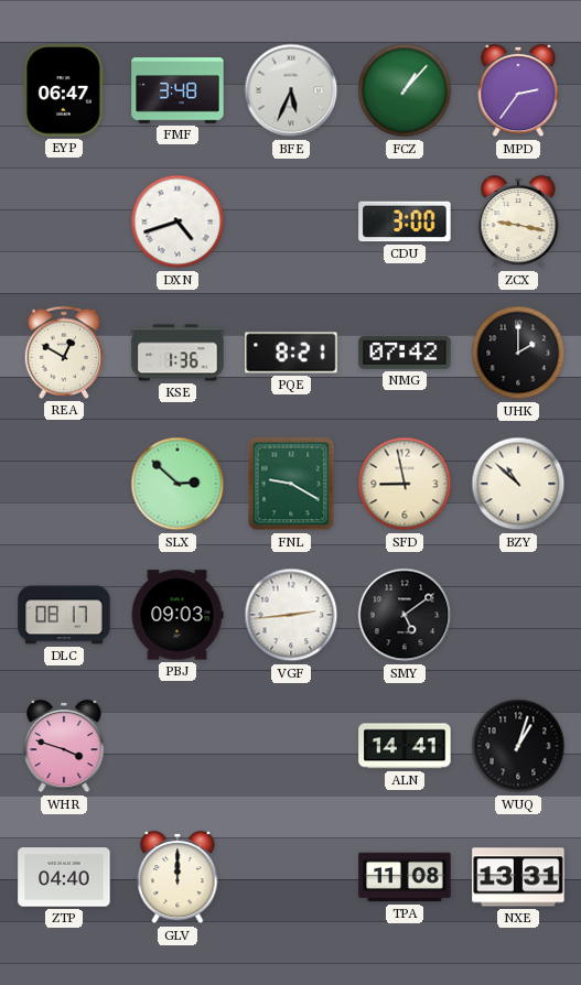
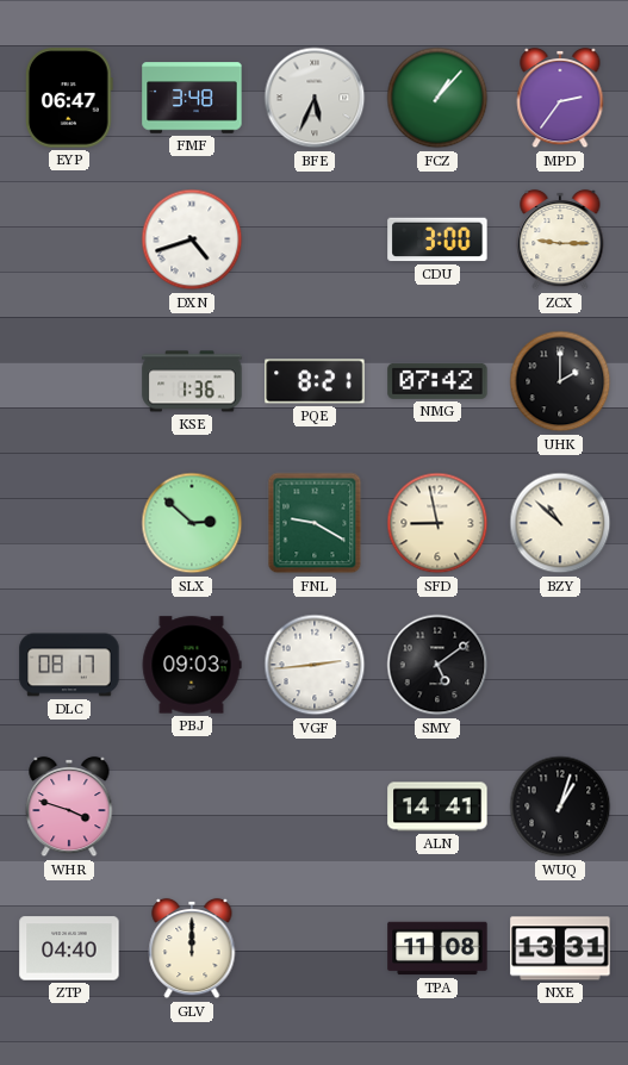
ZCX: 9:17 -> 9:15
REA: 12:50 -> none
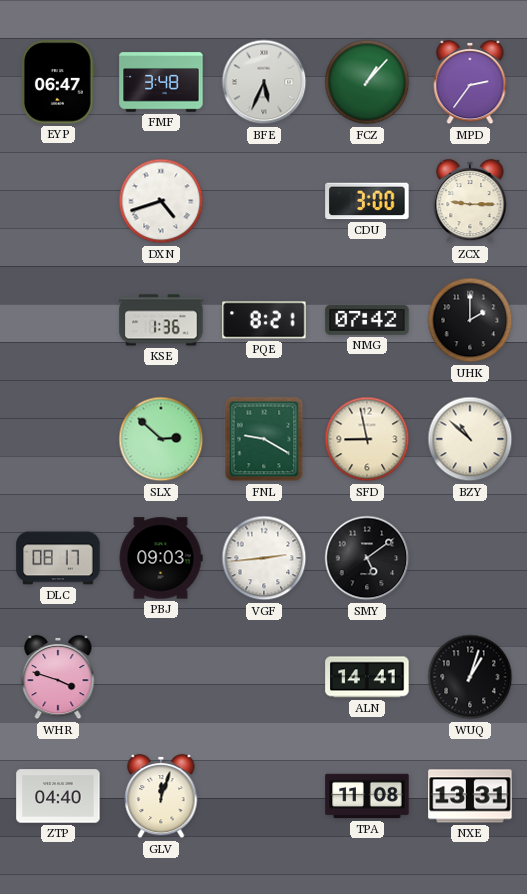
GLV: 12:00 -> 12:03
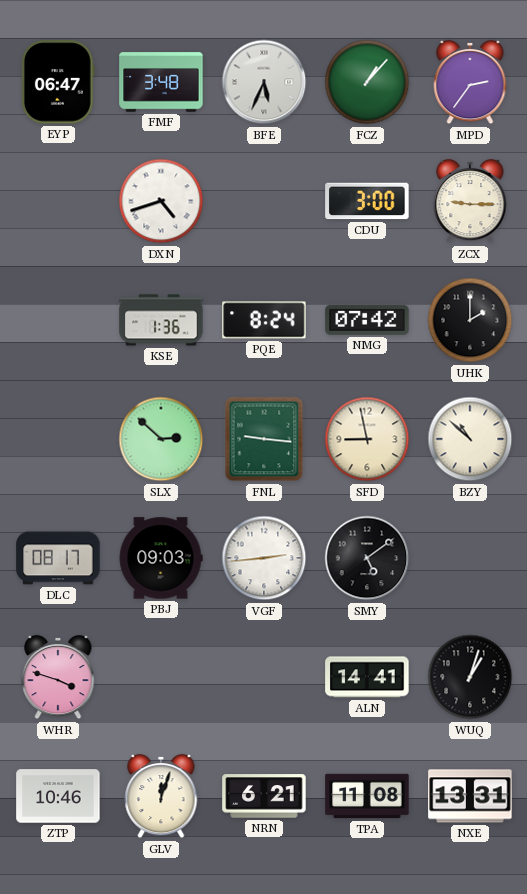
PQE: 8:21 -> 8:24
FNL: 9:20 -> 9:16
ZTP: 04:40 -> 10:46
NRN: none -> 6:21
